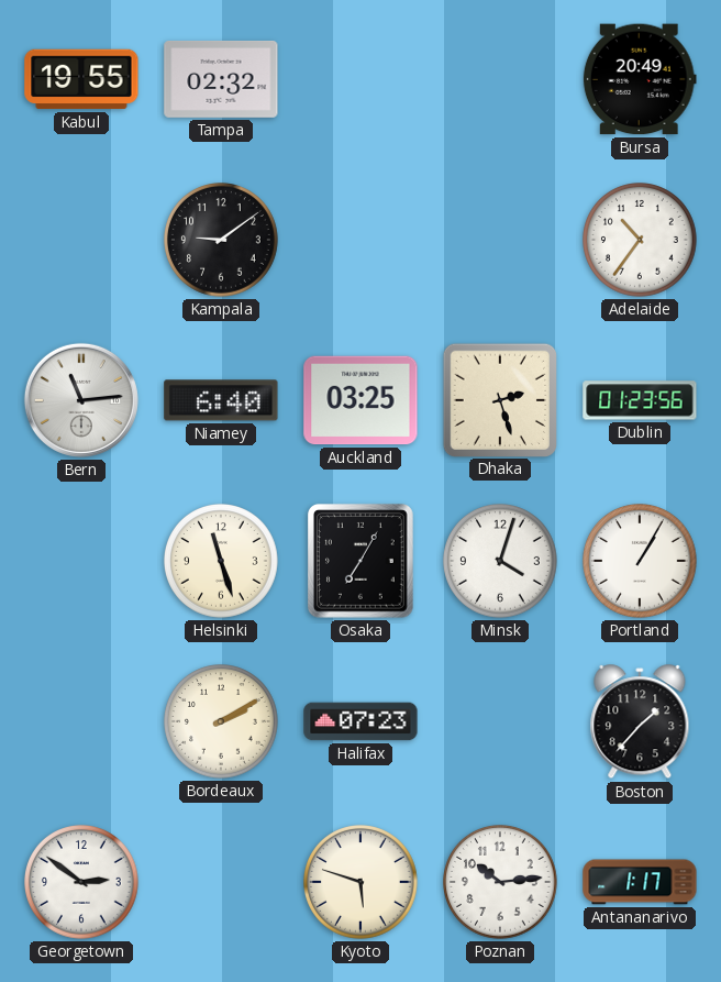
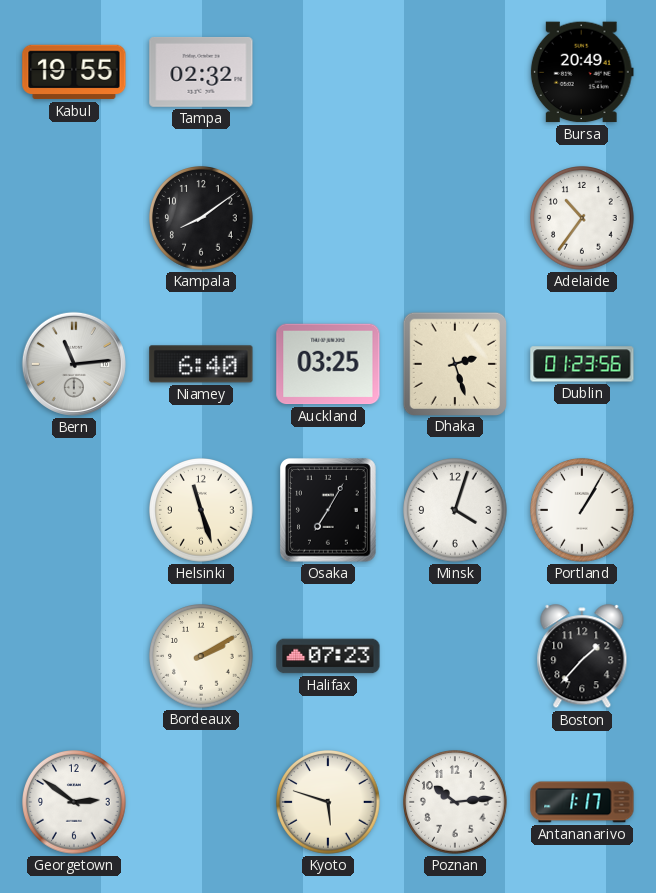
Kampala: 9:09 -> 8:09
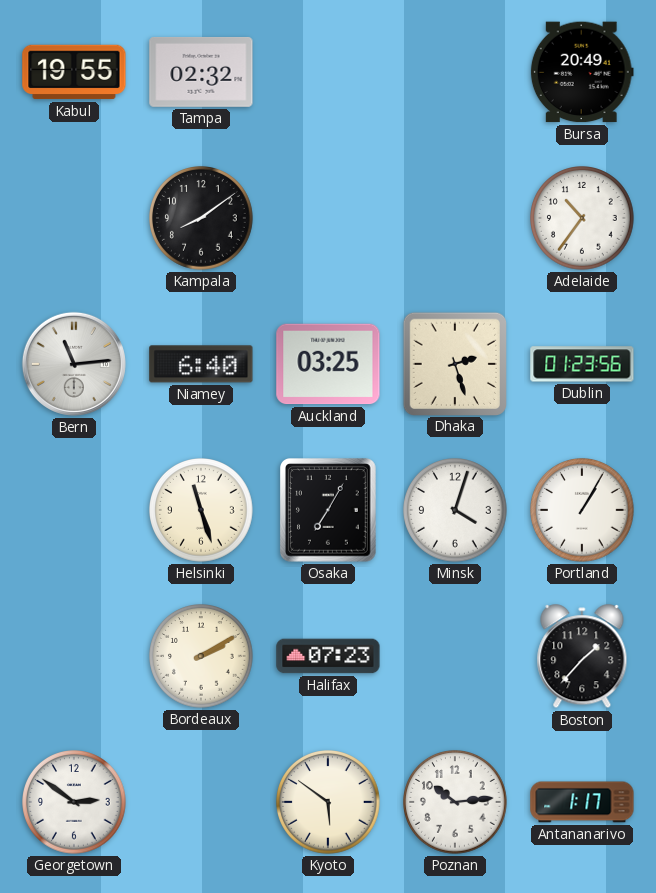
Kyoto: 5:48 -> 5:51
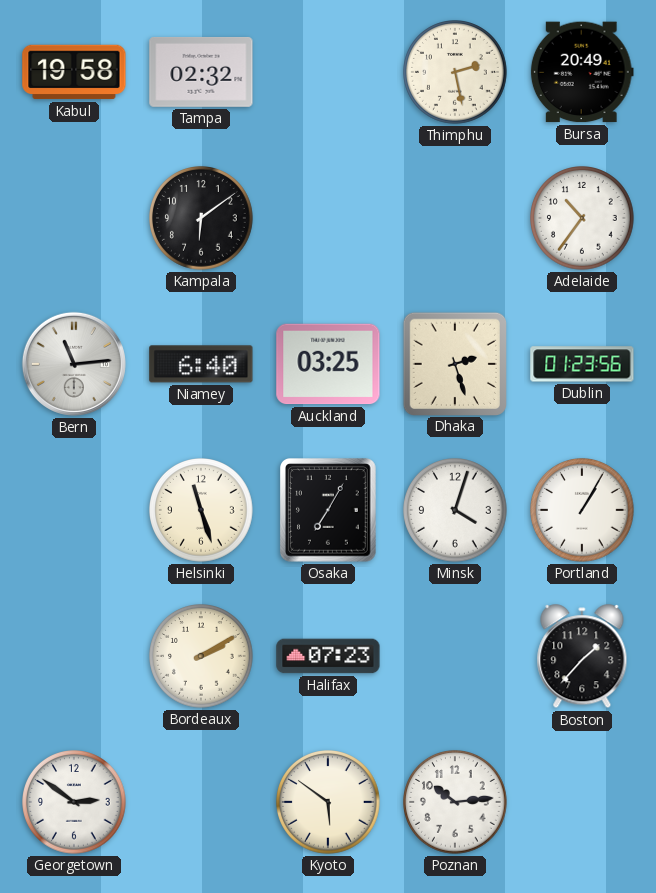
Kabul: 19:55 -> 19:58
Thimphu: none -> 2:28
Kampala: 8:09 -> 6:09
Antananarivo: 1:17 -> none
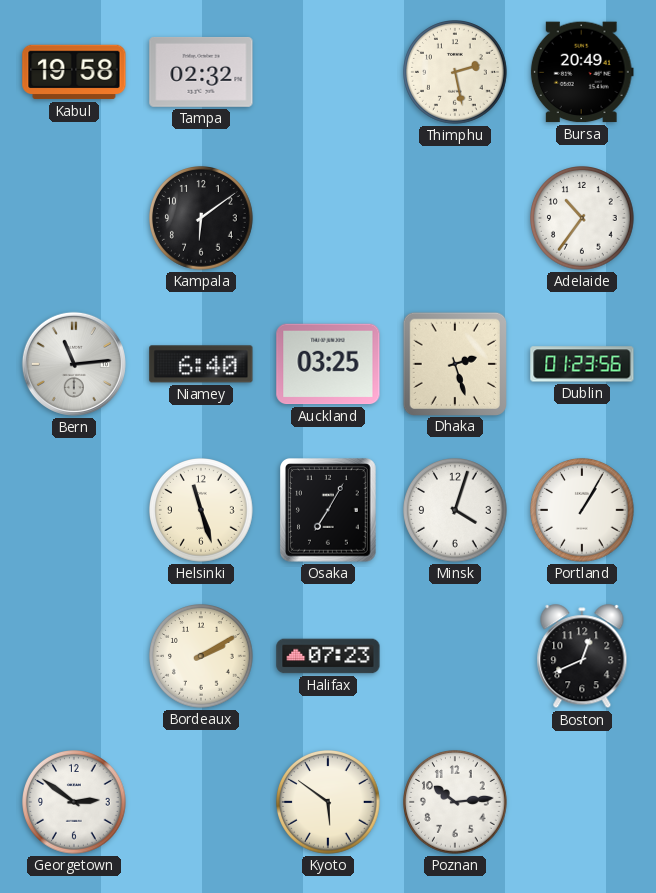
Boston: 1:37 -> 12:41
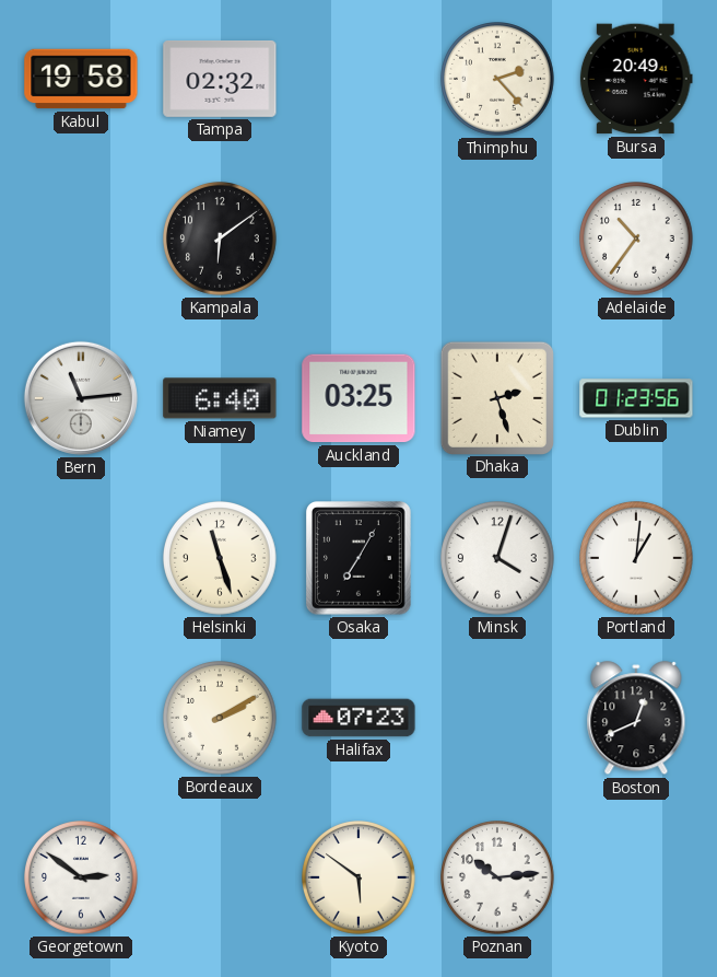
Thimphu: 2:28 -> 2:23
Portland: 1:05 -> 1:01
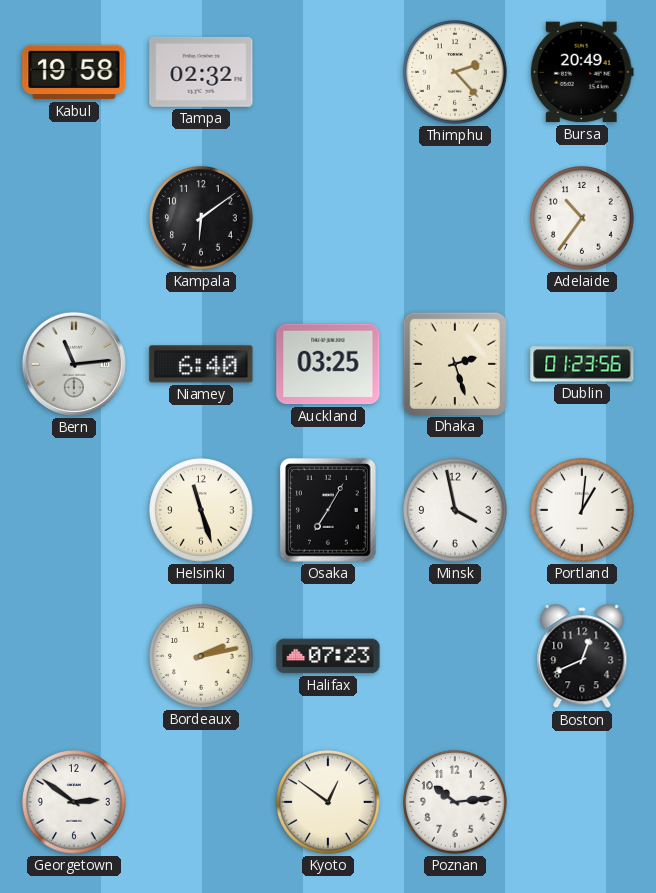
Minsk: 4:03 -> 3:58
Bordeaux: 2:10 -> 2:13
Kyoto: 5:51 -> 12:51
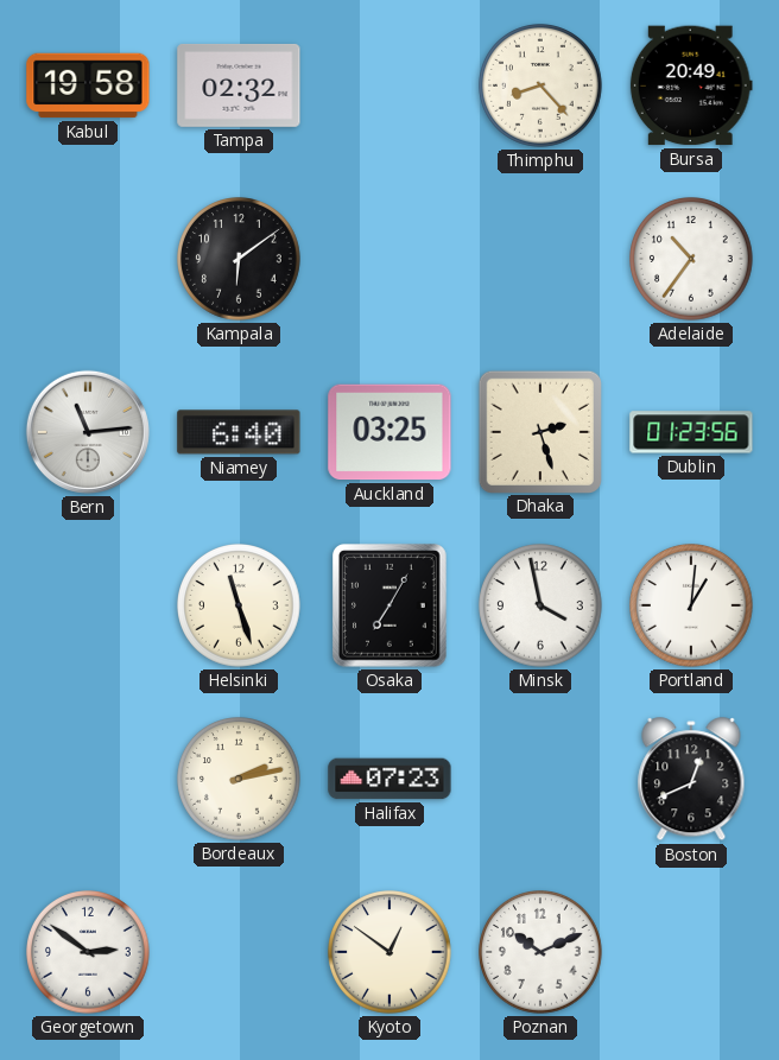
Thimphu: 2:23 -> 8:23
Poznan: 10:14 -> 10:11
